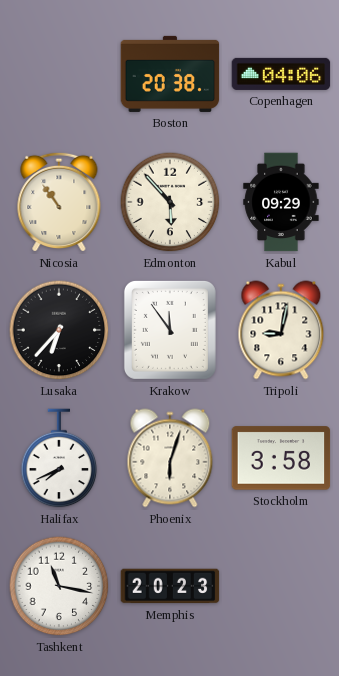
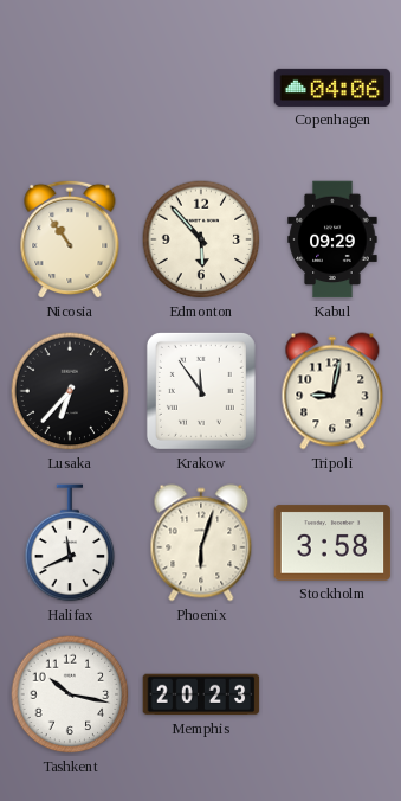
Boston: 20:38 -> none
Halifax: 7:41 -> 11:41
Tashkent: 11:17 -> 10:17
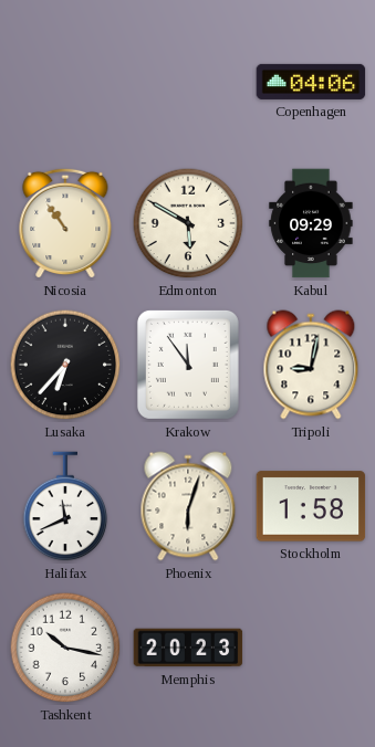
Edmonton: 5:53 -> 5:50
Stockholm: 3:58 -> 1:58
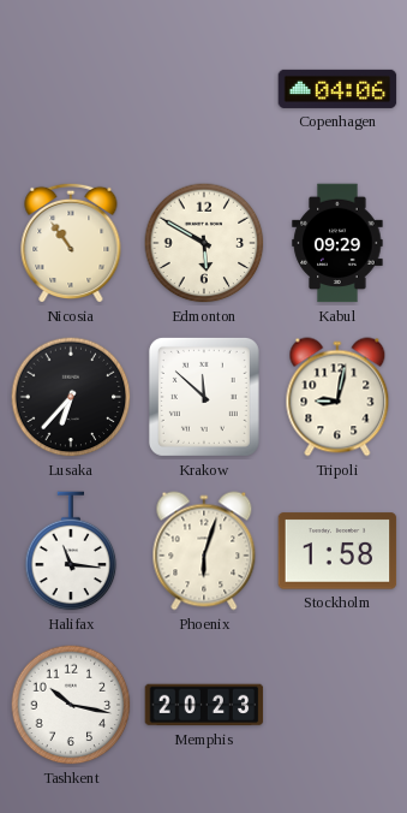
Krakow: 11:54 -> 11:52
Halifax: 11:41 -> 11:16
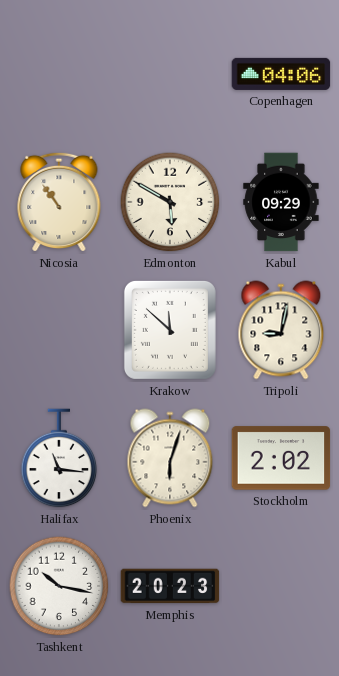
Lusaka: 6:37 -> none
Stockholm: 1:58 -> 2:02
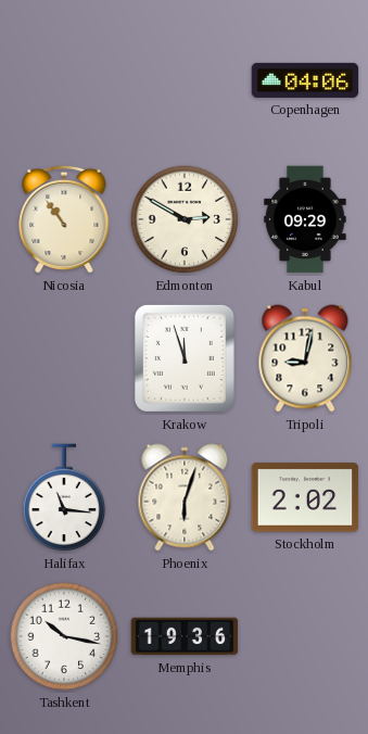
Edmonton: 5:50 -> 2:50
Krakow: 11:52 -> 11:57
Memphis: 20:23 -> 19:36
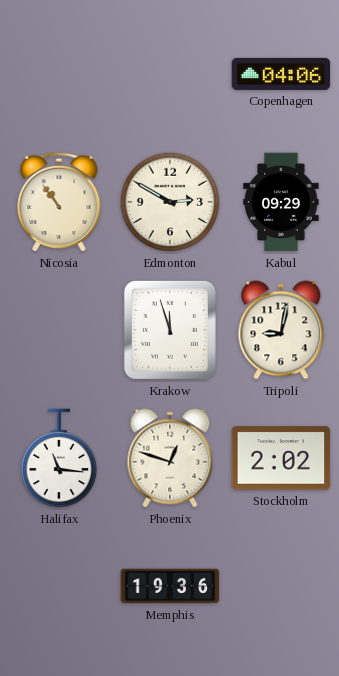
Phoenix: 6:03 -> 12:48
Tashkent: 10:17 -> none
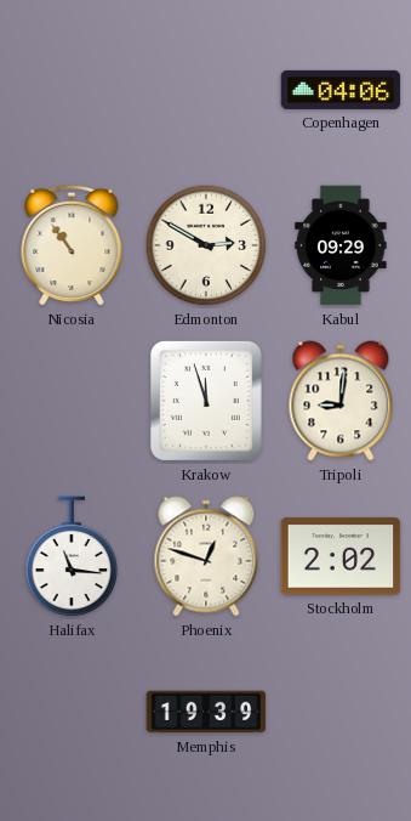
Tripoli: 9:02 -> 9:01
Memphis: 19:36 -> 19:39
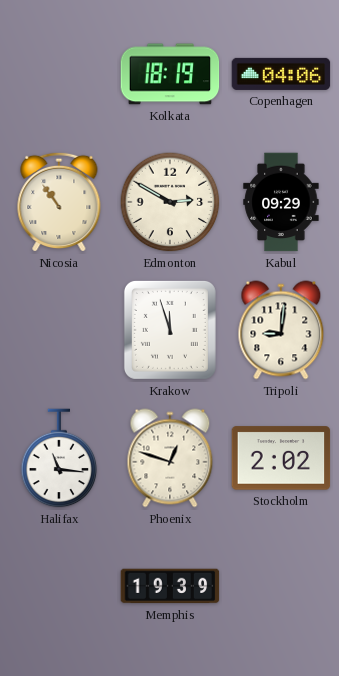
Kolkata: none -> 18:19
